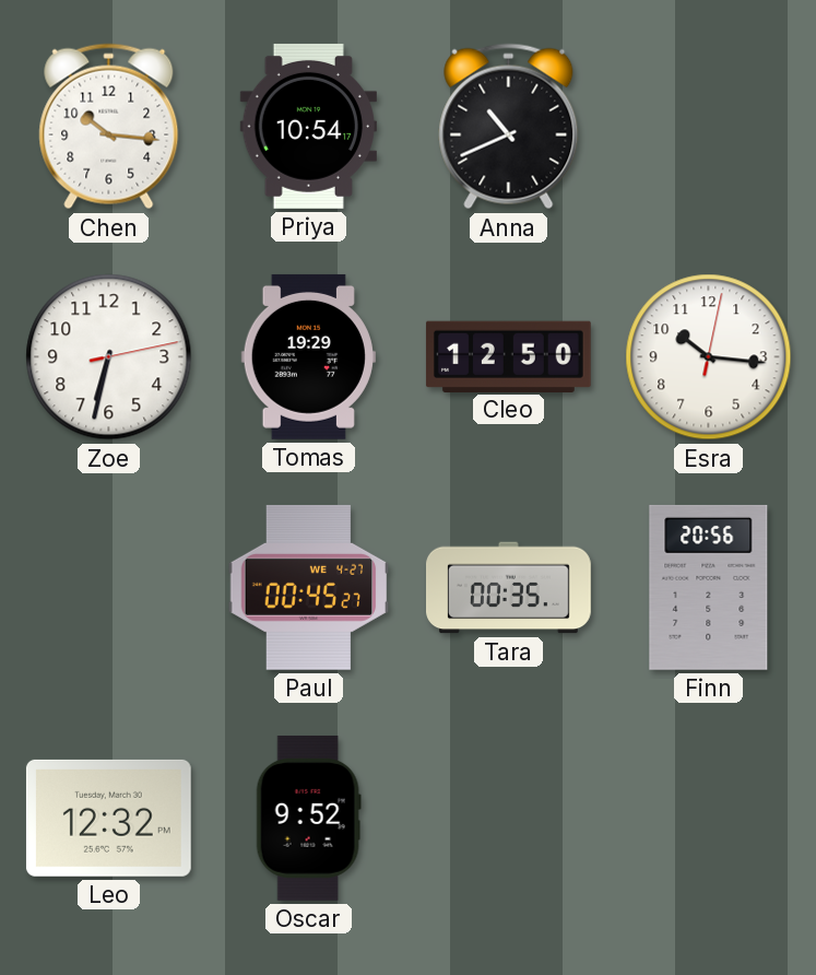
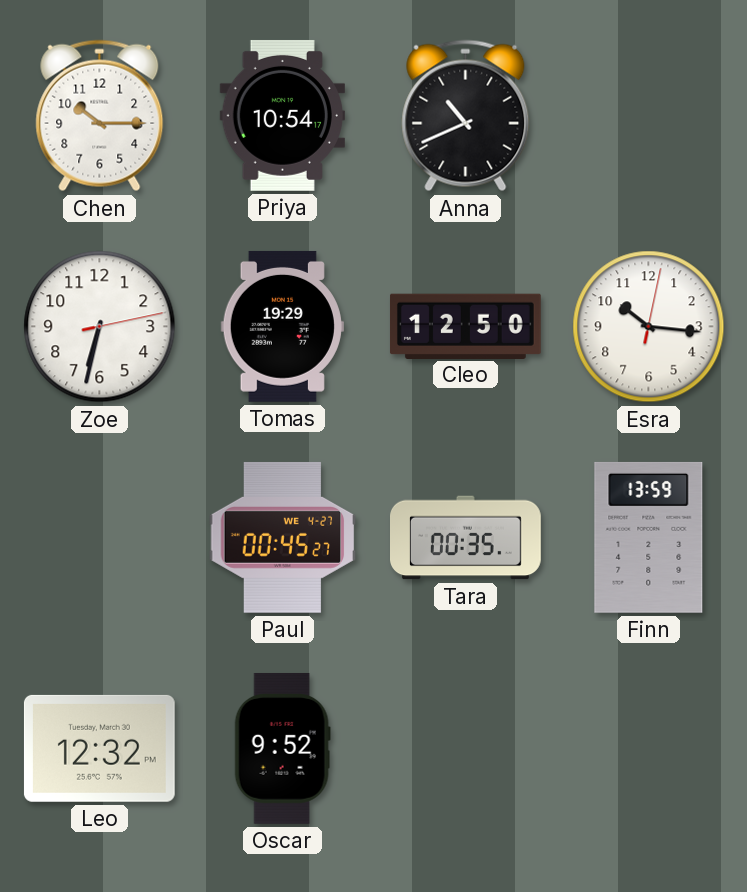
Chen: 10:16 -> 10:15
Finn: 20:56 -> 13:59
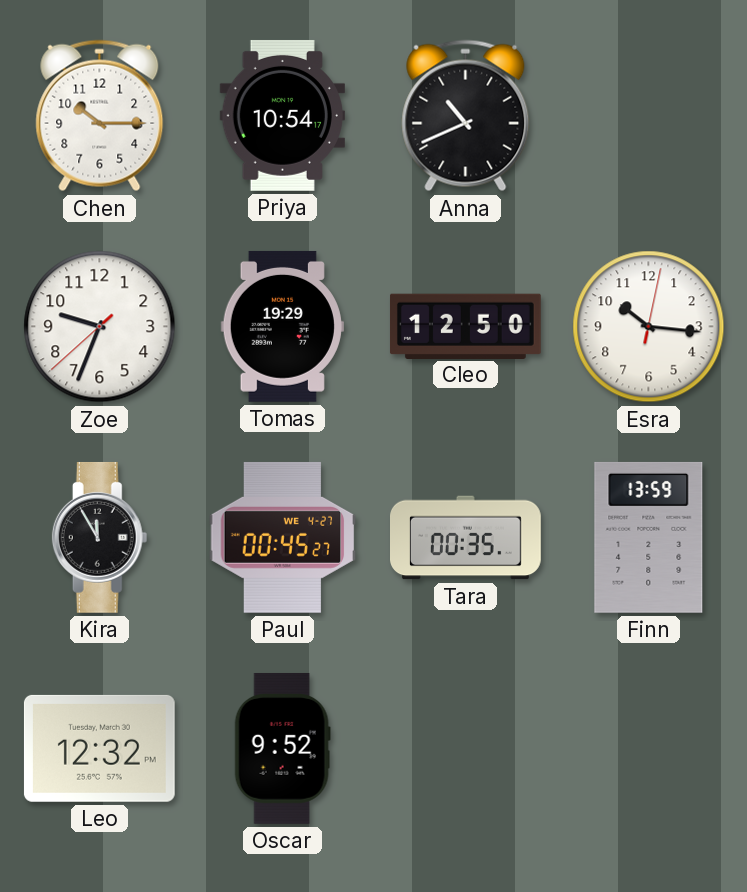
Zoe: 6:32 -> 9:33
Kira: none -> 11:55
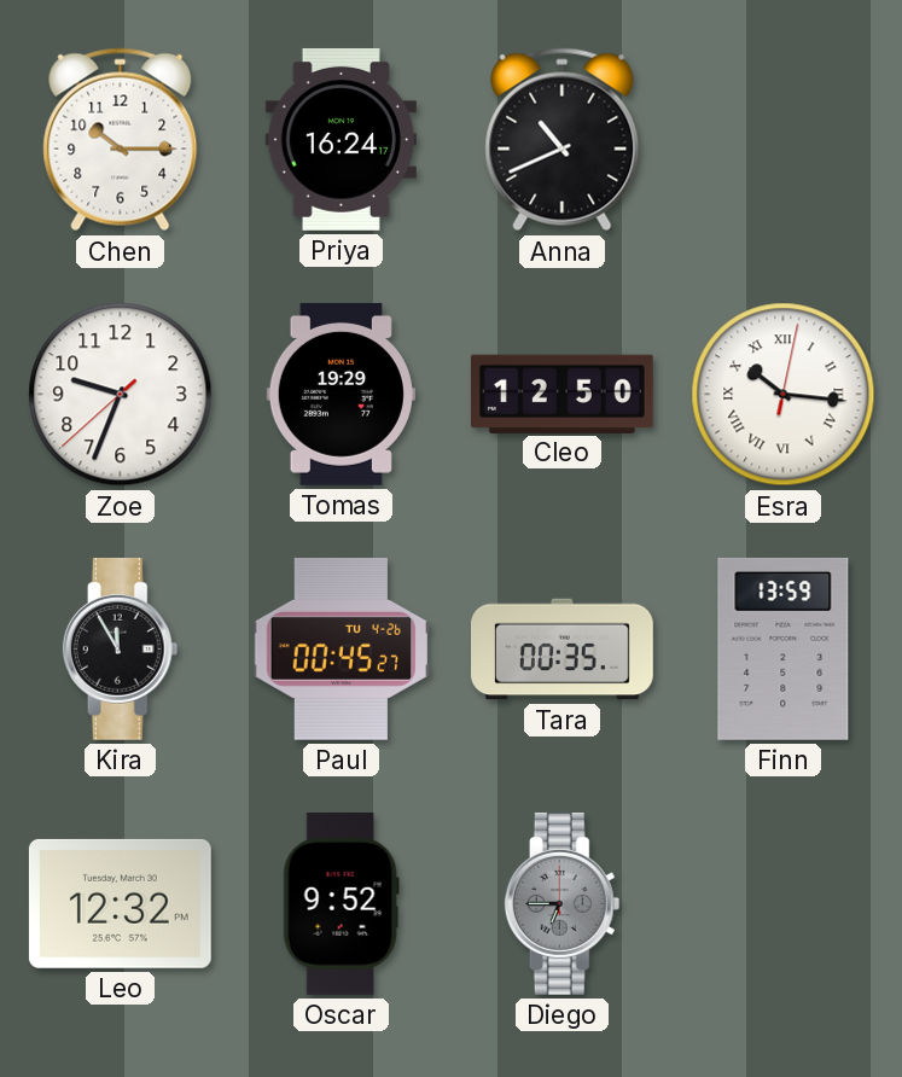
Priya: 10:54 -> 16:24
Esra numerals: Arabic -> Roman
Paul date: WE 4-27 -> TU 4-26
Diego: none -> 6:45
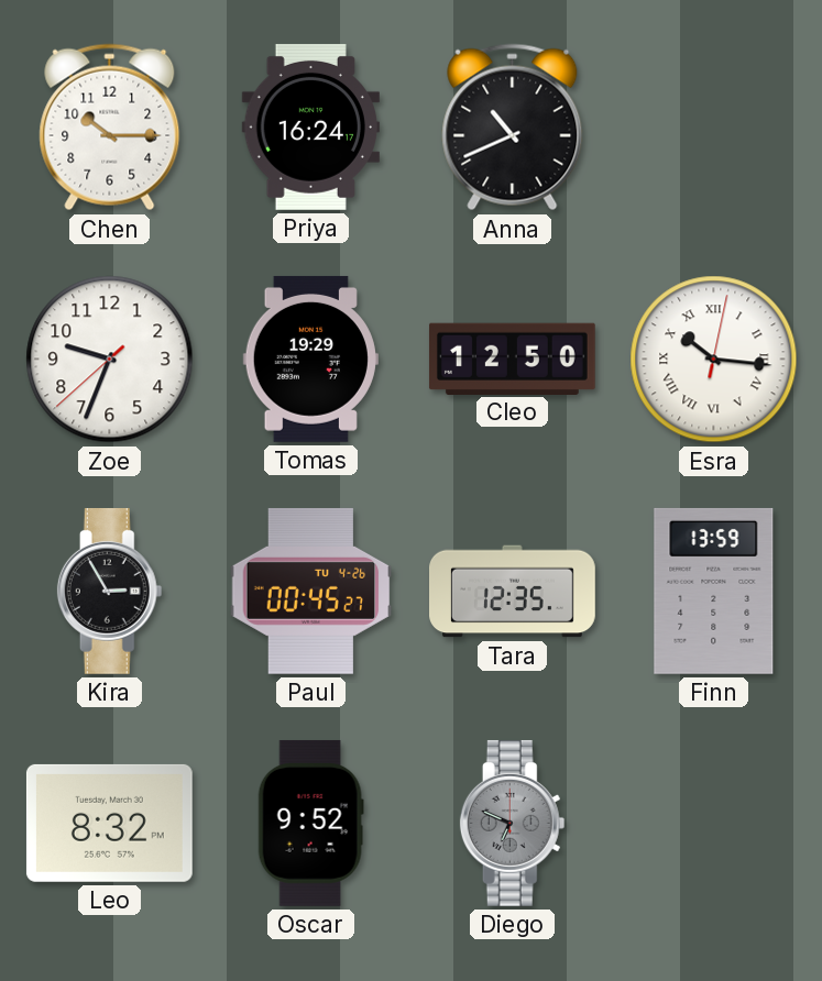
Kira: 11:55 -> 2:55
Tara: 00:35 -> 12:35
Leo: 12:32 -> 8:32
Diego: 6:45 -> 6:49
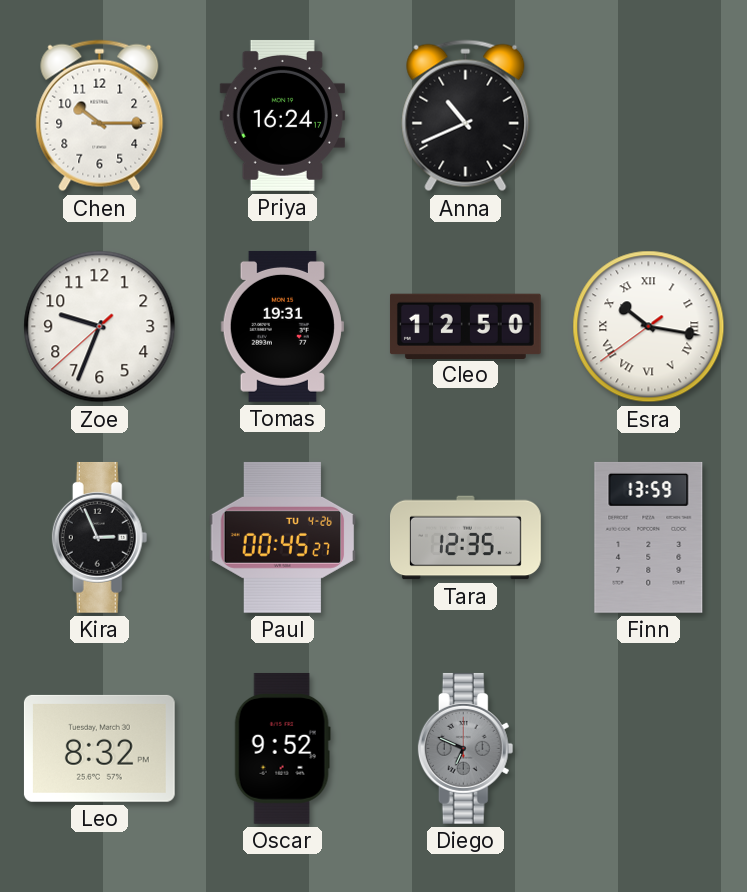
Tomas: 19:29 -> 19:31
Esra: 10:16:02 -> 10:16:39
Kira: 2:55 -> 2:56
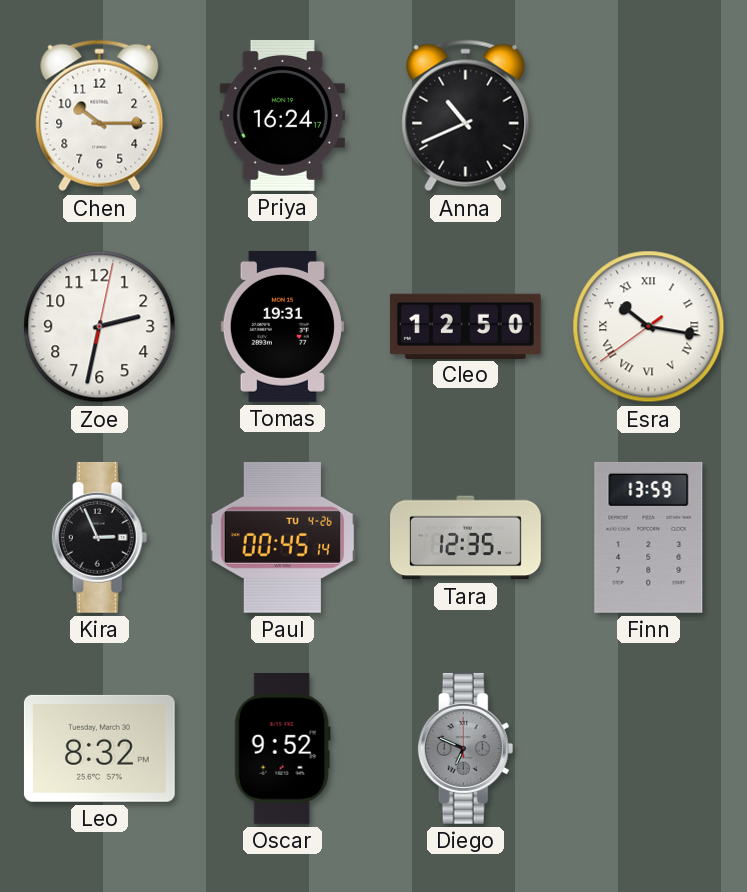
Zoe: 9:33 -> 2:32
Paul: 00:45:27 -> 00:45:14
